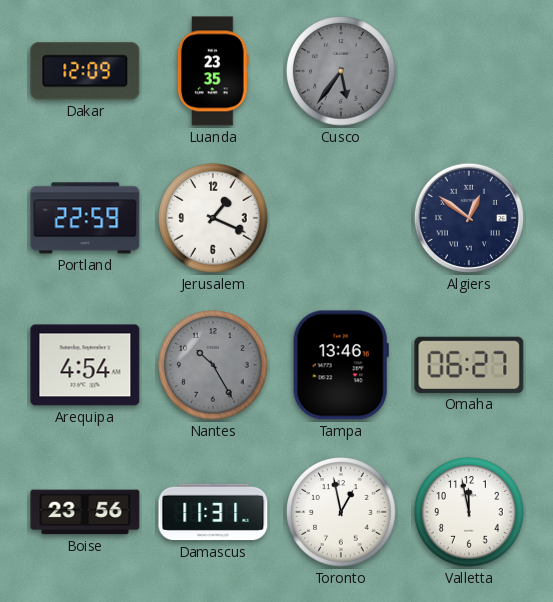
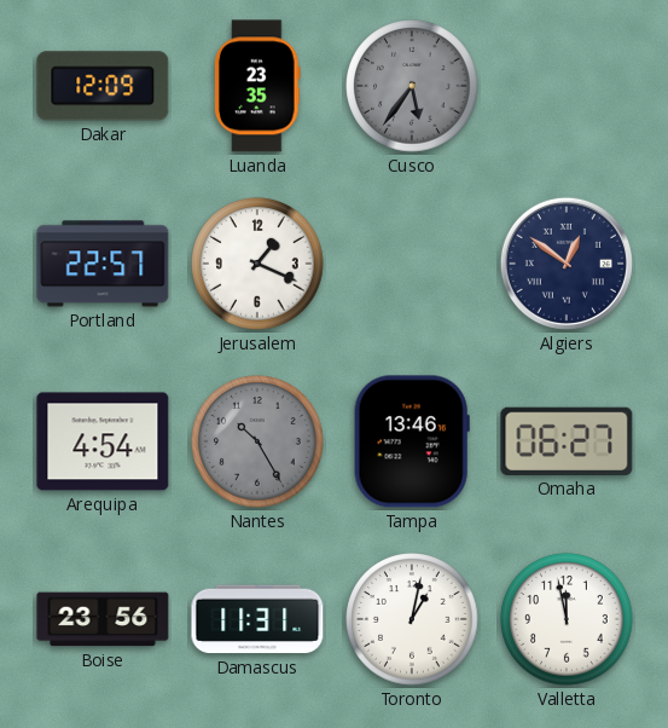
Portland: 22:59 -> 22:57
Toronto: 12:58 -> 1:02
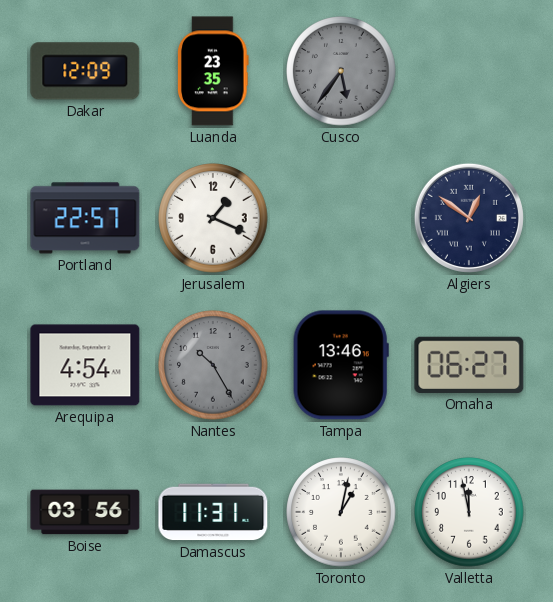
Boise: 23:56 -> 03:56
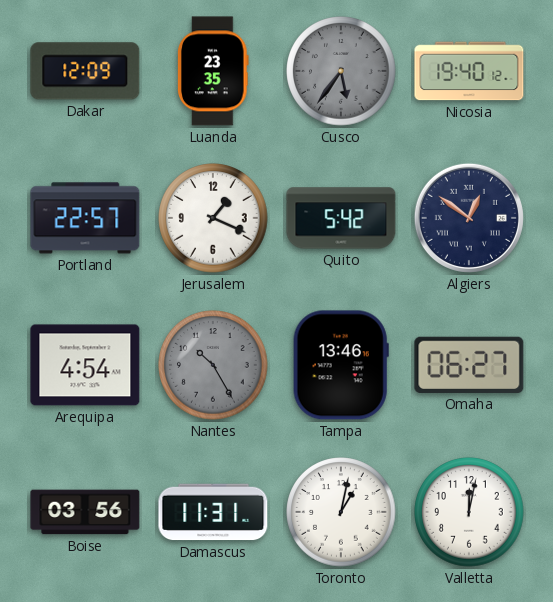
Nicosia: none -> 19:40
Quito: none -> 5:42
Valletta: 11:58 -> 12:02
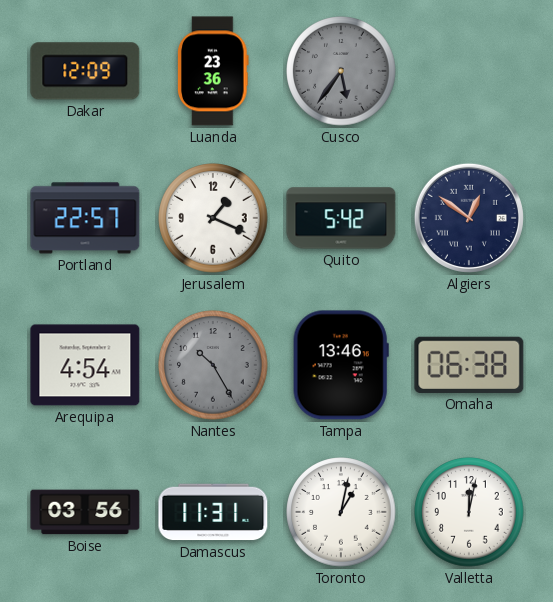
Luanda: 23:35 -> 23:36
Nicosia: 19:40 -> none
Omaha: 06:27 -> 06:38
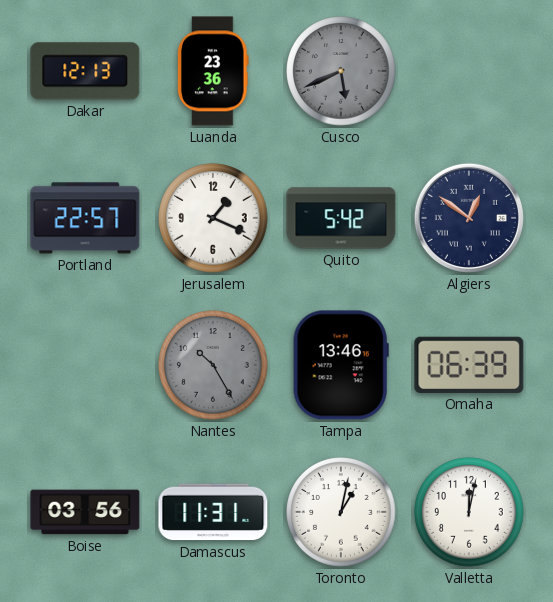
Dakar: 12:09 -> 12:13
Cusco: 5:36 -> 5:41
Arequipa: 4:54 -> none
Omaha: 06:38 -> 06:39
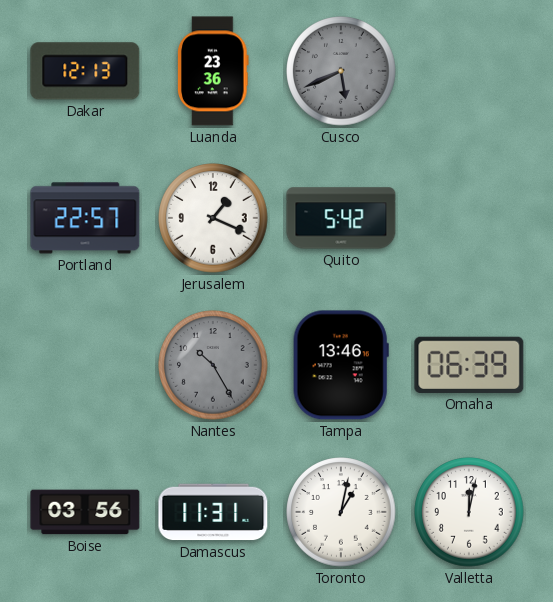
Algiers: 12:51 -> none
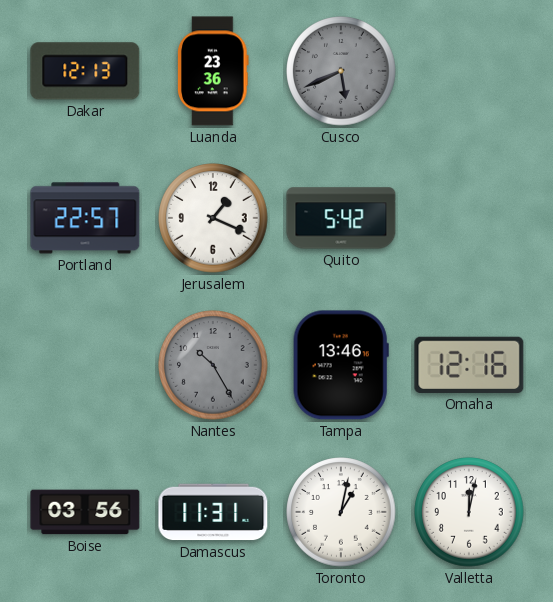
Omaha: 06:39 -> 12:16
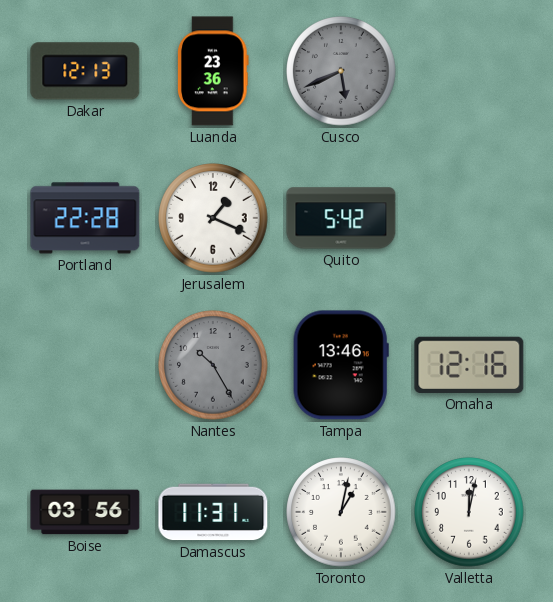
Portland: 22:57 -> 22:28
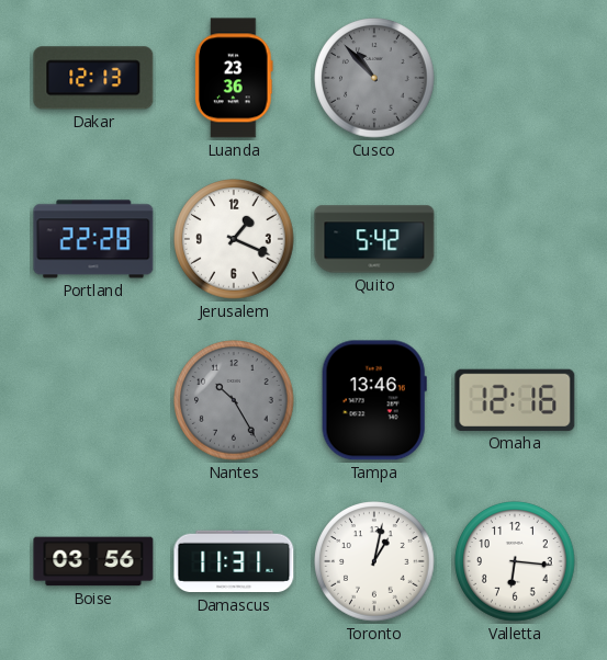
Cusco: 5:41 -> 10:53
Valletta: 12:02 -> 6:16
